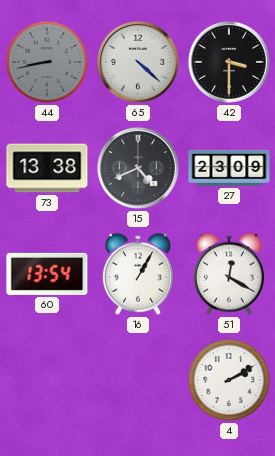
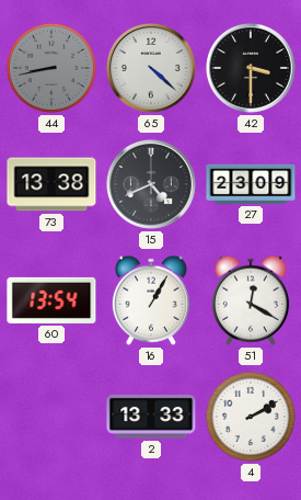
2: none -> 13:33
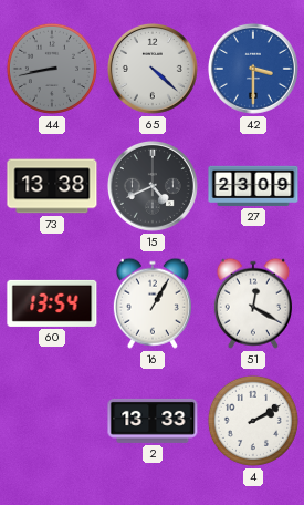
42 dial: black -> blue
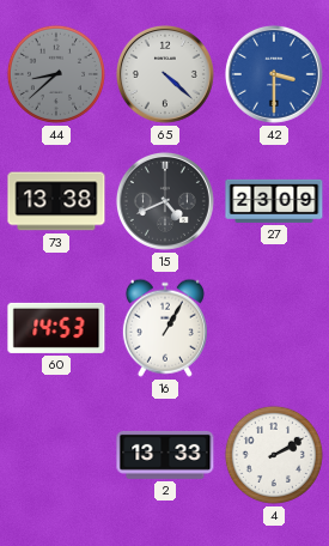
44: 8:43 -> 8:38
60: 13:54 -> 14:53
51: 12:20 -> none
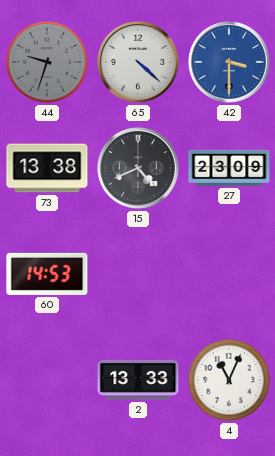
44: 8:38 -> 9:33
16: 1:05 -> none
4: 2:10 -> 11:04
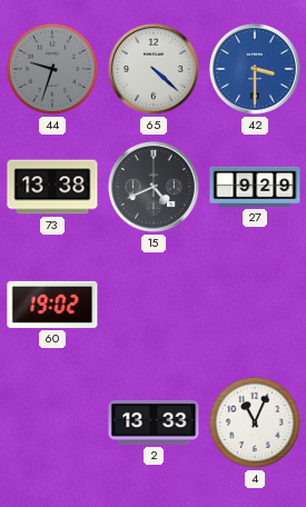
27: 23:09 -> 9:29
60: 14:53 -> 19:02
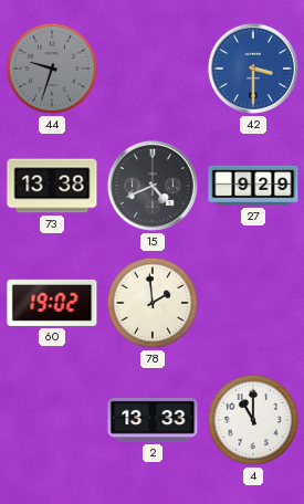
65: 4:22 -> none
78: none -> 1:59
4: 11:04 -> 11:00
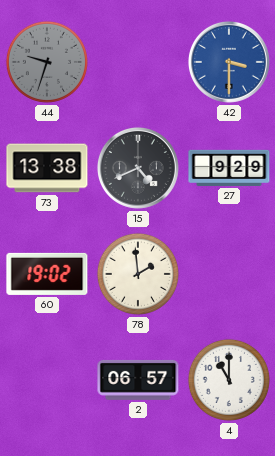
2: 13:33 -> 06:57
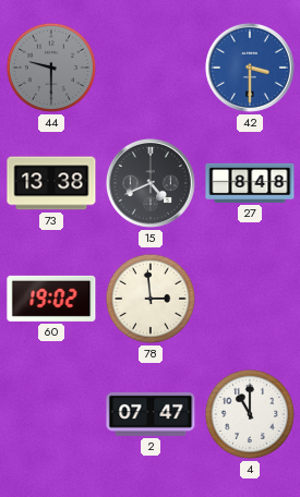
44: 9:33 -> 9:30
27: 9:29 -> 8:48
78: 1:59 -> 2:59
2: 06:57 -> 07:47
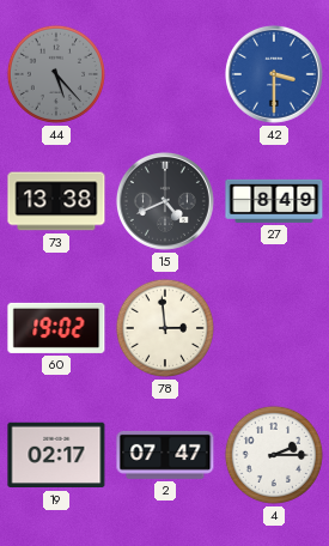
44: 9:30 -> 5:23
27: 8:48 -> 8:49
19: none -> 02:17
4: 11:00 -> 2:15
